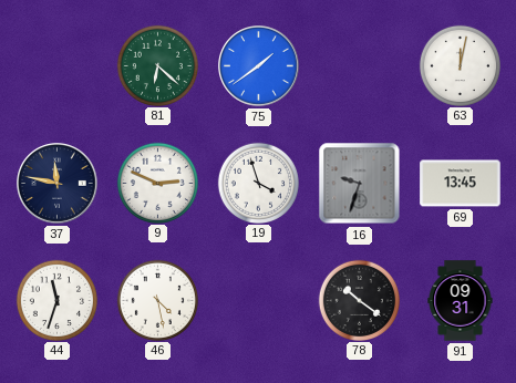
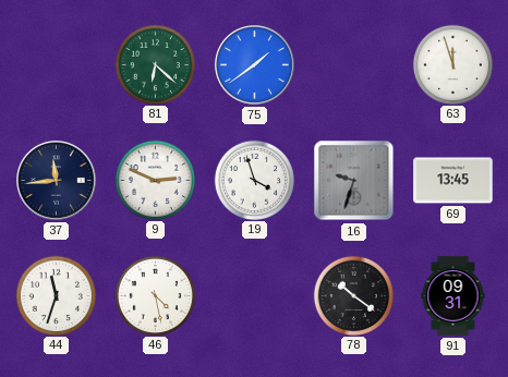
63: 12:02 -> 11:57
37: 11:47 -> 11:44
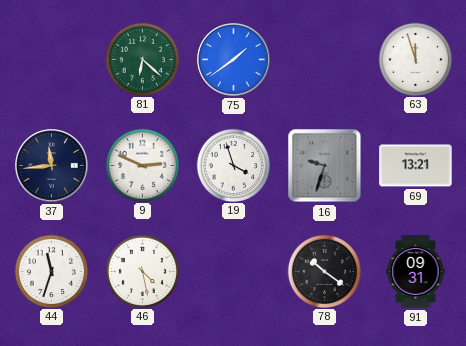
69: 13:45 -> 13:21
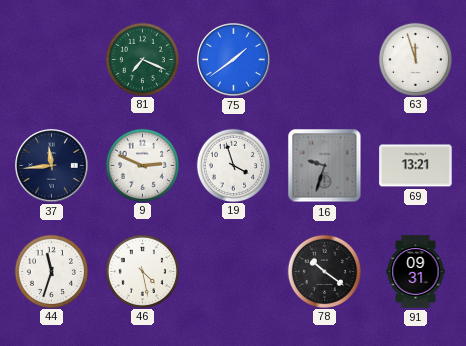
81: 6:22 -> 7:19
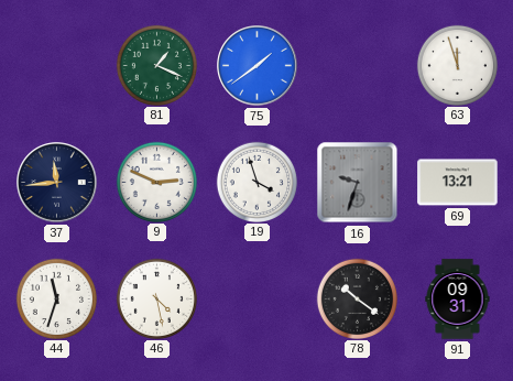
81: 7:19 -> 1:19
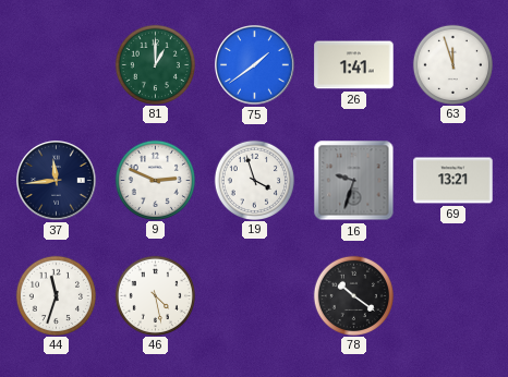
81: 1:19 -> 1:00
26: none -> 1:41
91: 09:31 -> none
